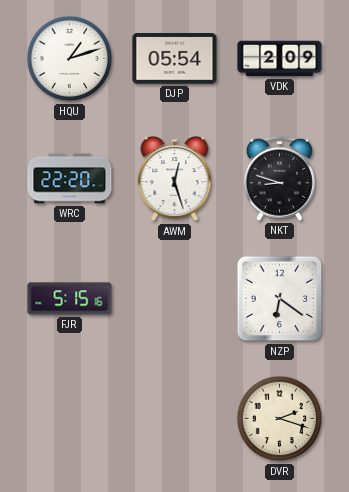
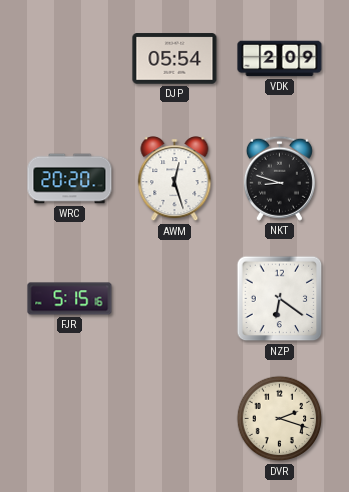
HQU: 1:12 -> none
WRC: 22:20 -> 20:20
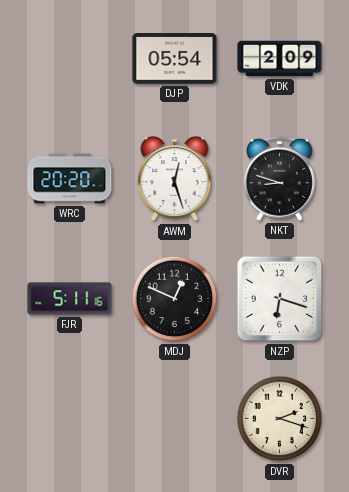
FJR: 5:15 -> 5:11
MDJ: none -> 12:49
NZP: 6:21 -> 6:18
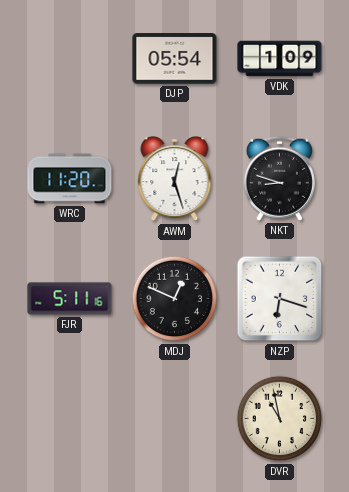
VDK: 2:09 -> 1:09
WRC: 20:20 -> 11:20
DVR: 2:18 -> 10:58
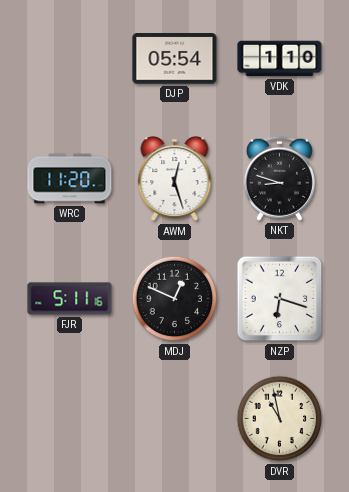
VDK: 1:09 -> 1:10
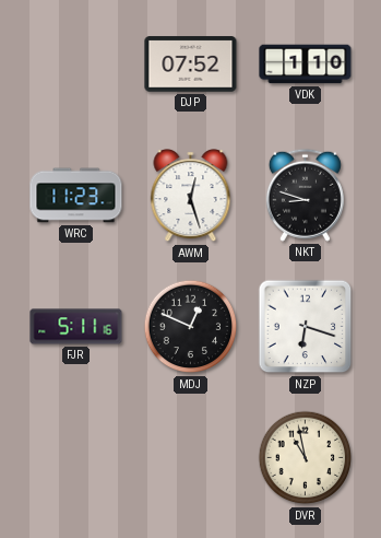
DJP: 05:54 -> 07:52
WRC: 11:20 -> 11:23
